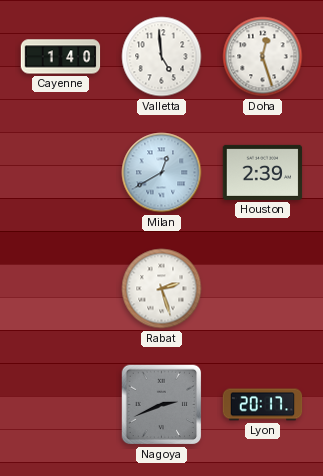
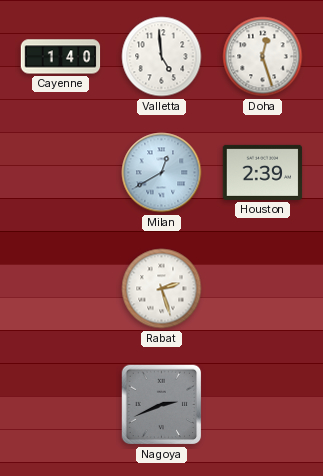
Lyon: 20:17 -> none
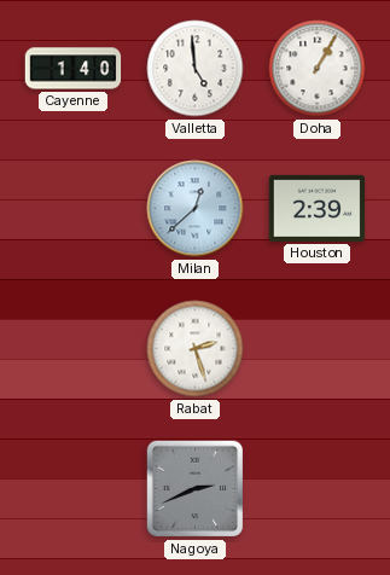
Doha: 12:27 -> 1:05
Milan: 12:40 -> 12:38
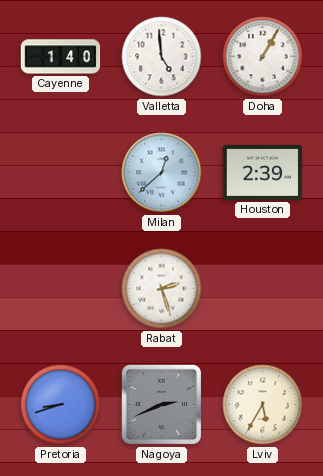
Pretoria: none -> 8:42
Lviv: none -> 5:35
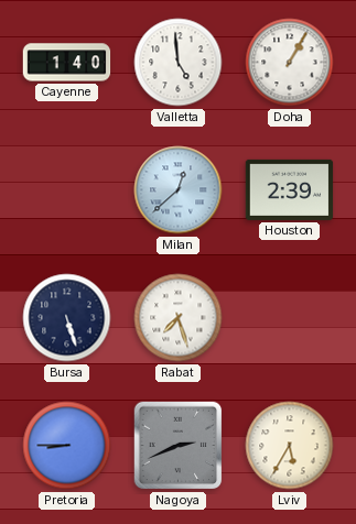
Bursa: none -> 5:27
Rabat: 2:27 -> 7:27
Pretoria: 8:42 -> 8:45
